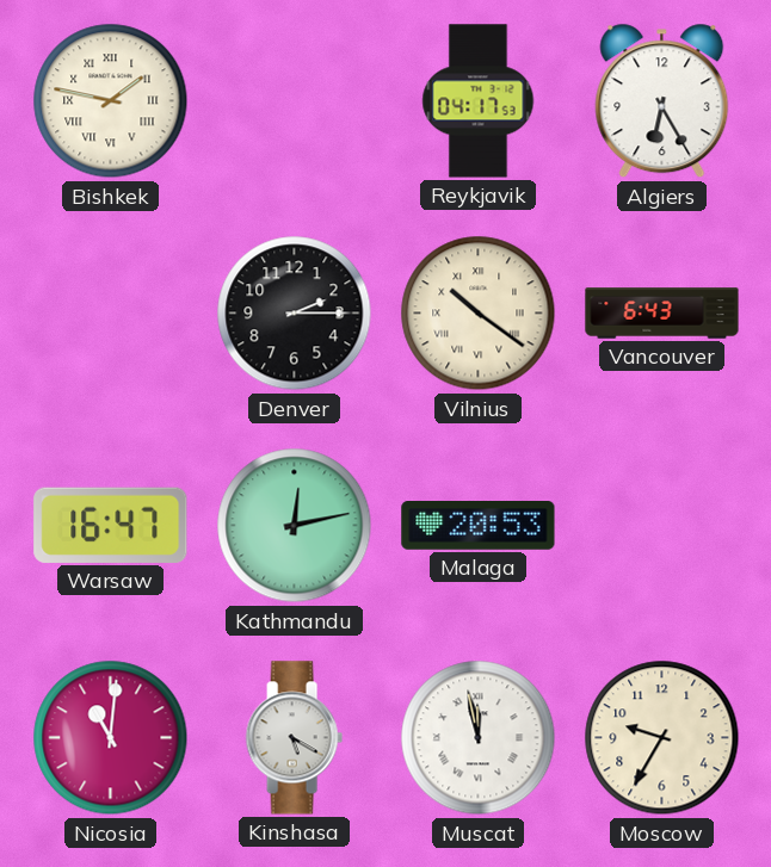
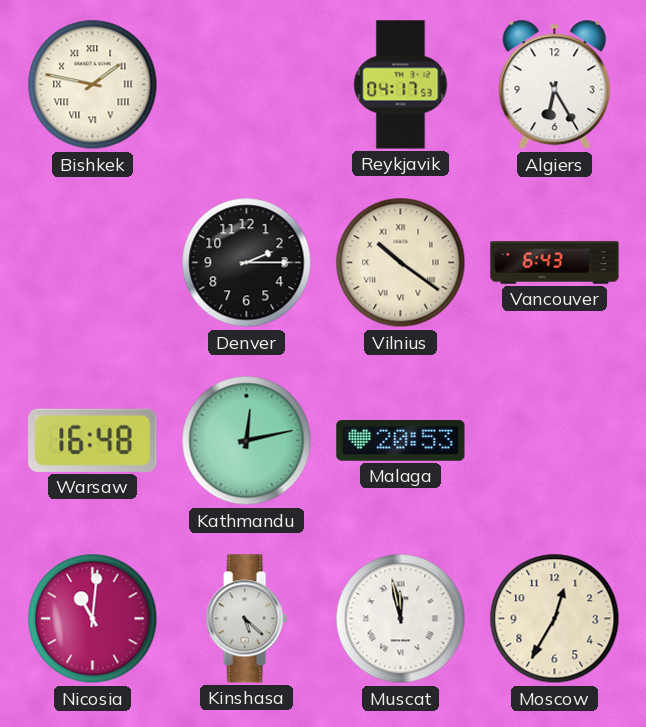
Warsaw: 16:47 -> 16:48
Kinshasa: 5:20 -> 5:22
Moscow: 9:35 -> 12:35
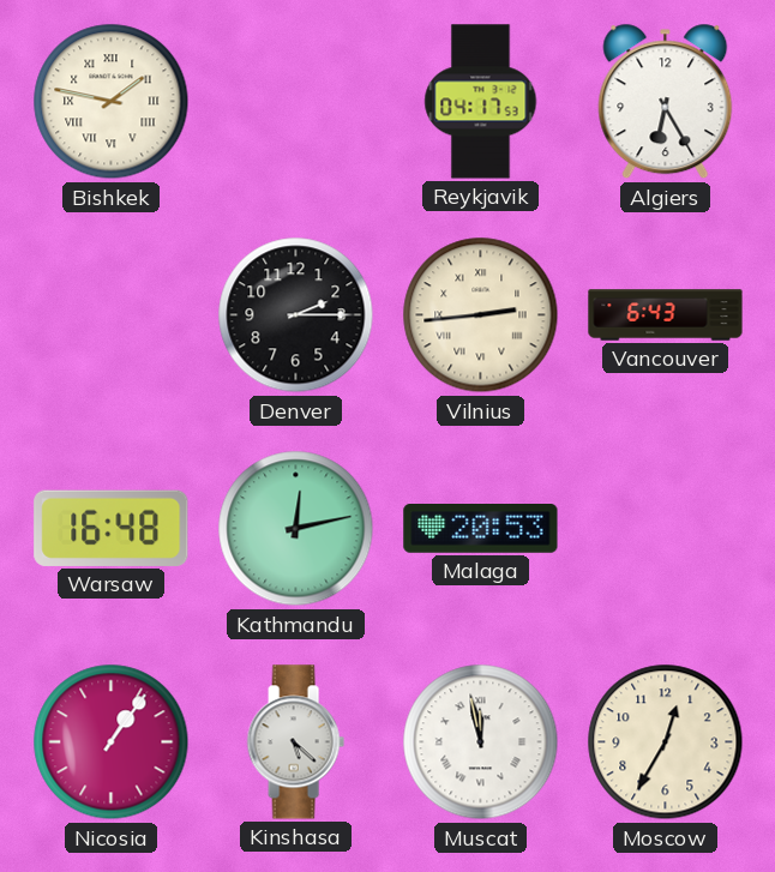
Vilnius: 10:21 -> 2:44
Nicosia: 11:01 -> 1:06
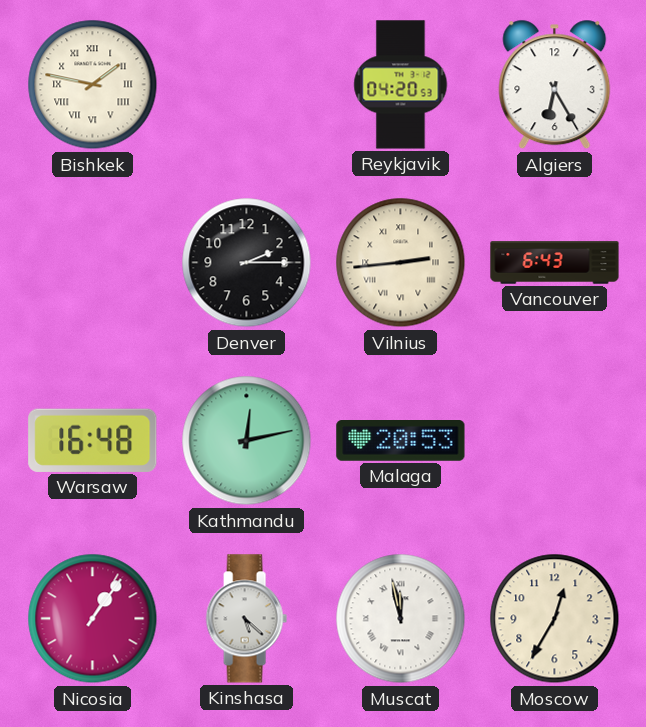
Reykjavik: 04:17 -> 04:20
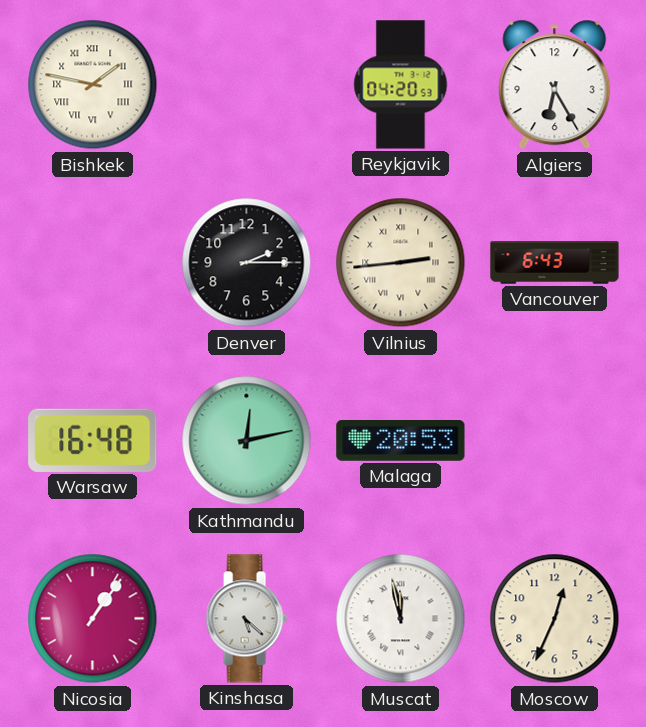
Moscow: 12:35 -> 12:34
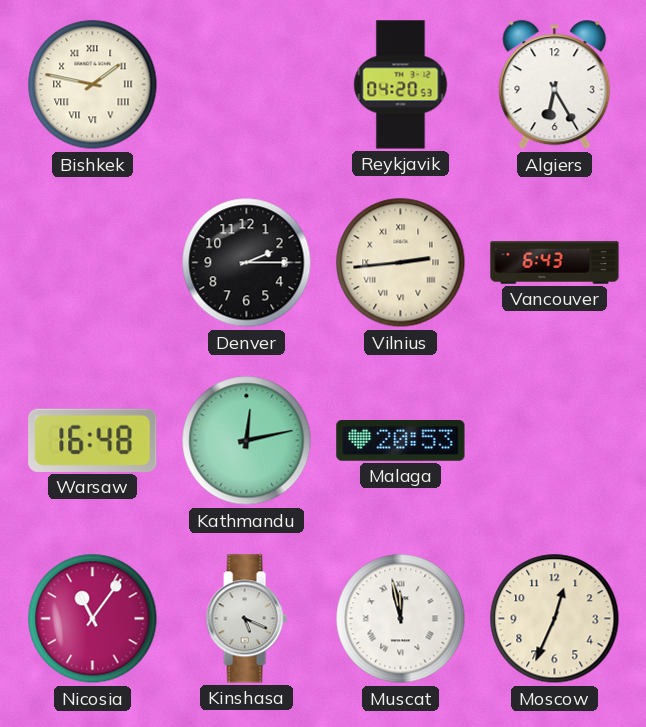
Nicosia: 1:06 -> 11:06
Kinshasa: 5:22 -> 5:19
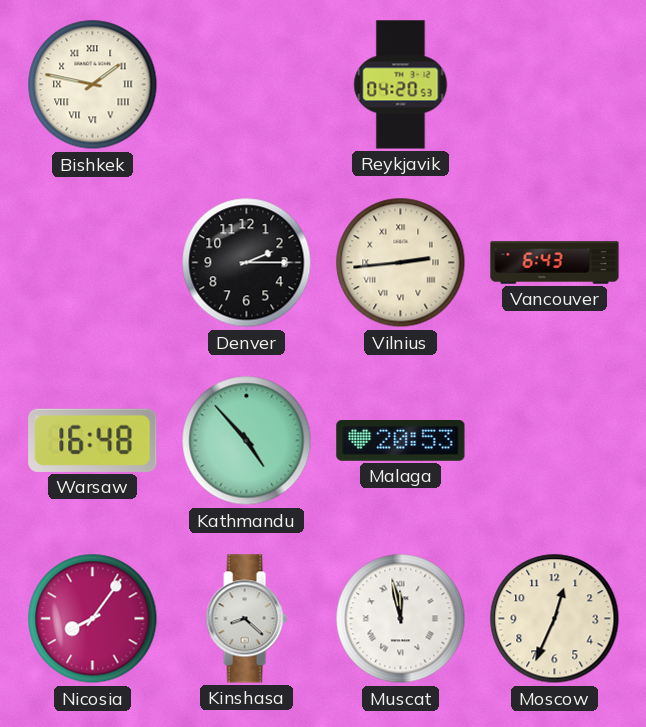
Algiers: 6:25 -> none
Kathmandu: 12:13 -> 4:53
Nicosia: 11:06 -> 8:06
Kinshasa: 5:19 -> 8:22
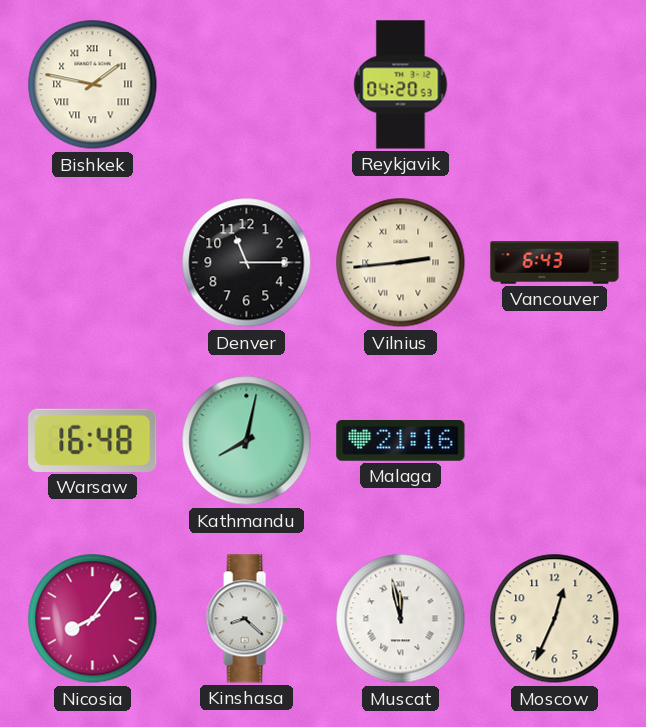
Denver: 2:15 -> 11:15
Kathmandu: 4:53 -> 8:02
Malaga: 20:53 -> 21:16
